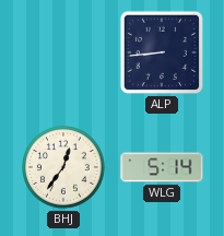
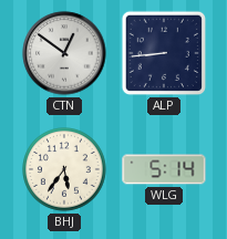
CTN: none -> 12:51
BHJ: 12:36 -> 5:36
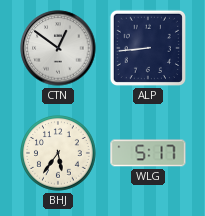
WLG: 5:14 -> 5:17
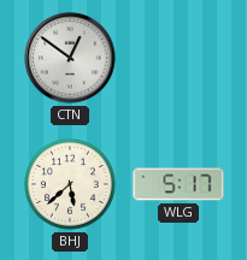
ALP: 8:44 -> none
BHJ: 5:36 -> 5:38
